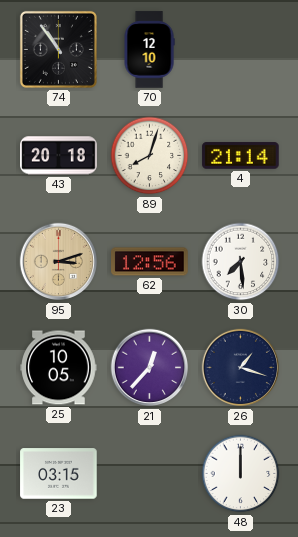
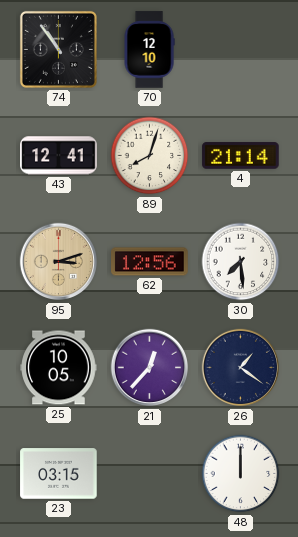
43: 20:18 -> 12:41
26: 1:18 -> 1:21
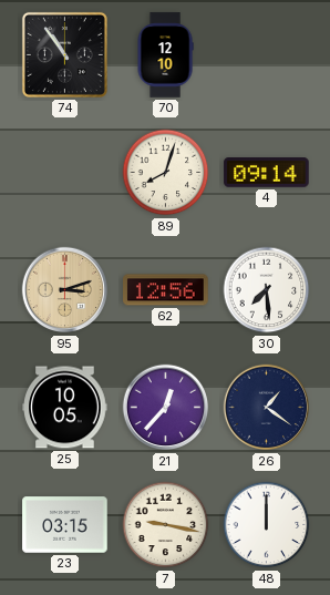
43: 12:41 -> none
4: 21:14 -> 09:14
7: none -> 9:17
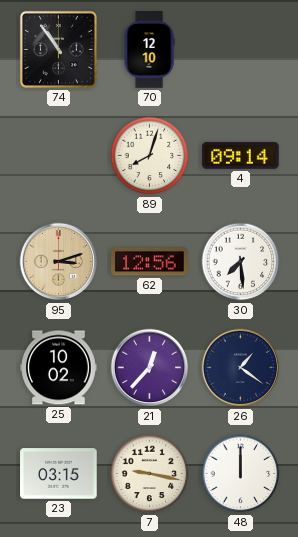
25: 10:05 -> 10:02
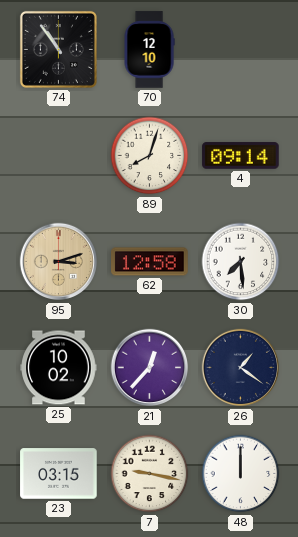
62: 12:56 -> 12:58
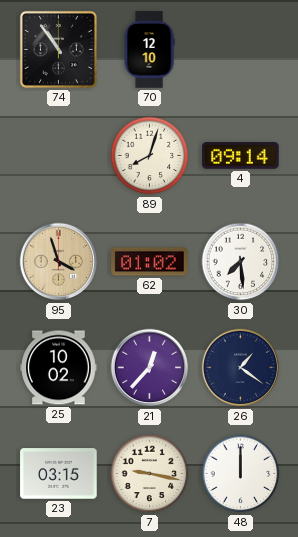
95: 3:12 -> 3:57
62: 12:58 -> 01:02
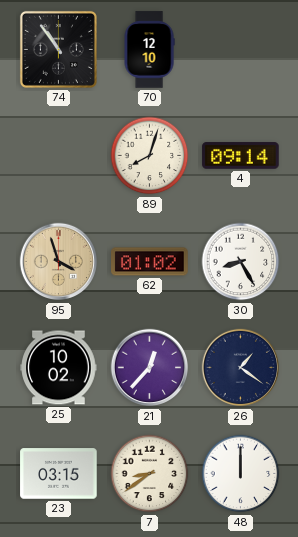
30: 7:29 -> 8:25
7: 9:17 -> 8:39
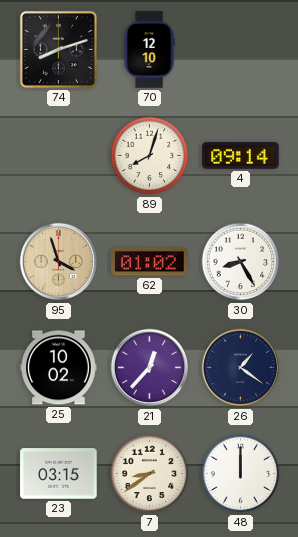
74: 10:54 -> 8:12
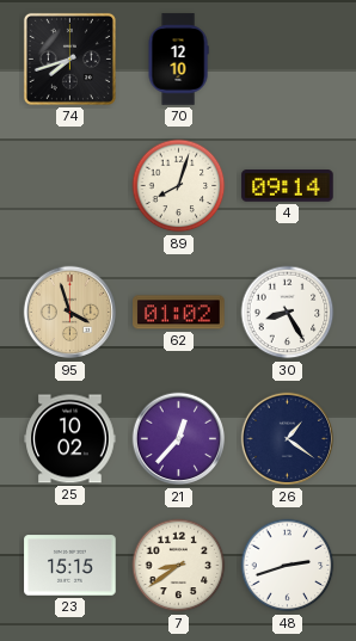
74: 8:12 -> 7:42
23: 03:15 -> 15:15
48: 12:00 -> 2:42
